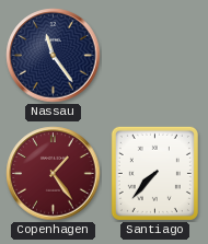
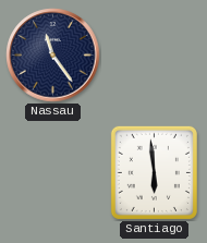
Copenhagen: 1:24 -> none
Santiago: 7:37 -> 5:59
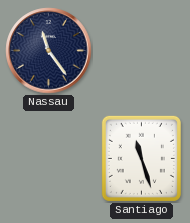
Santiago: 5:59 -> 11:27
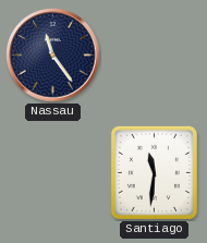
Santiago: 11:27 -> 11:31
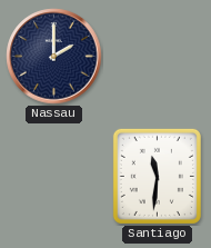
Nassau: 11:24 -> 2:00
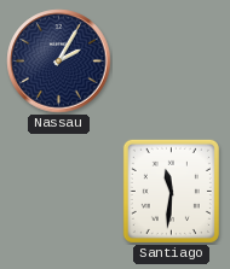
Nassau: 2:00 -> 2:05
